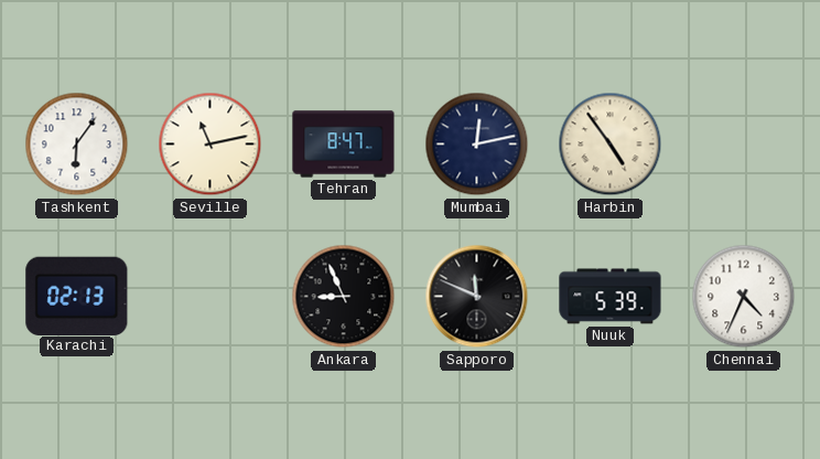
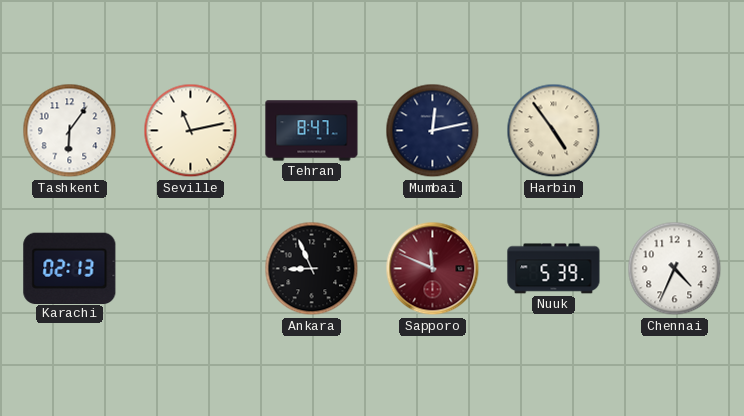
Sapporo dial: black -> burgundy
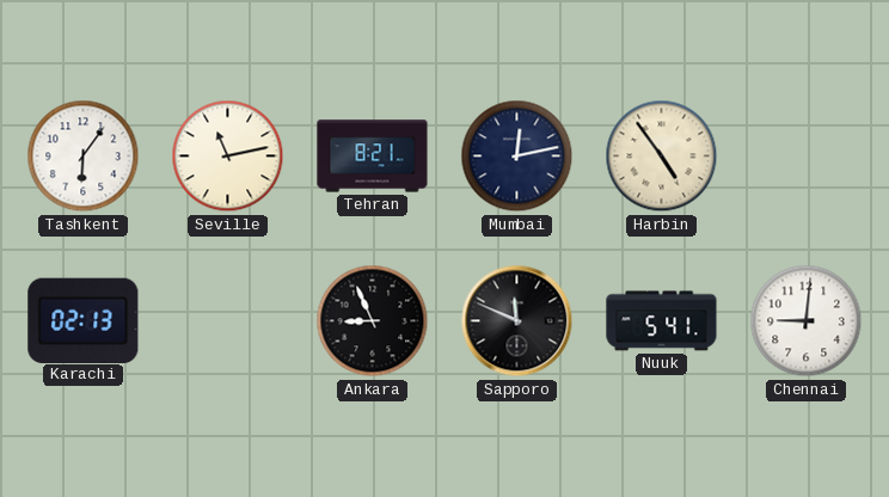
Tehran: 8:47 -> 8:21
Sapporo dial: burgundy -> black
Nuuk: 5:39 -> 5:41
Chennai: 4:34 -> 9:01
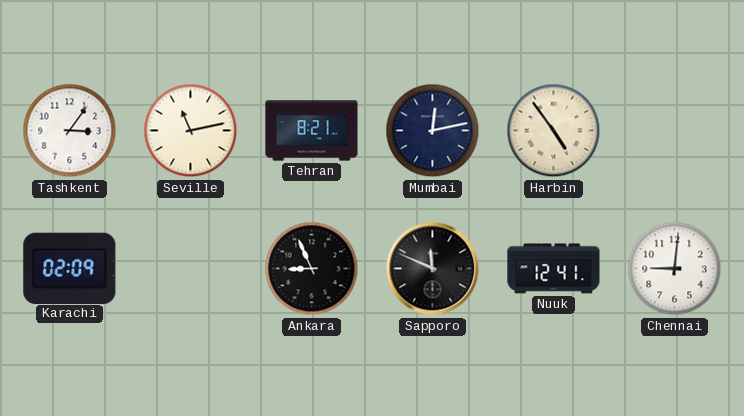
Tashkent: 6:06 -> 3:06
Karachi: 02:13 -> 02:09
Nuuk: 5:41 -> 12:41
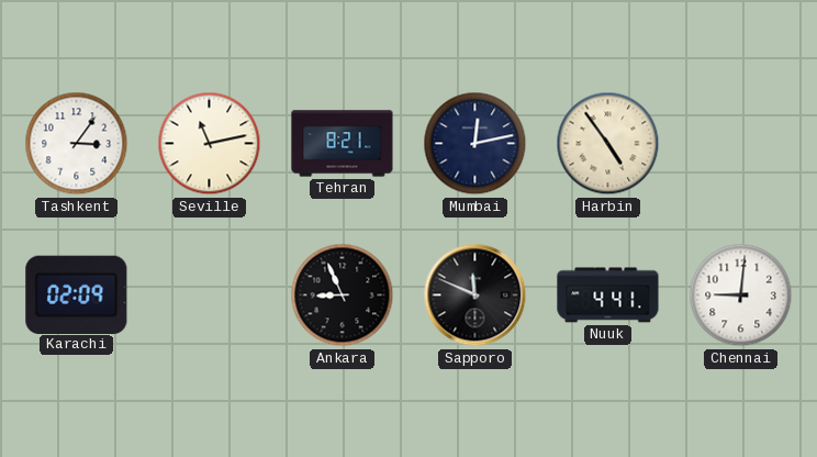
Nuuk: 12:41 -> 4:41
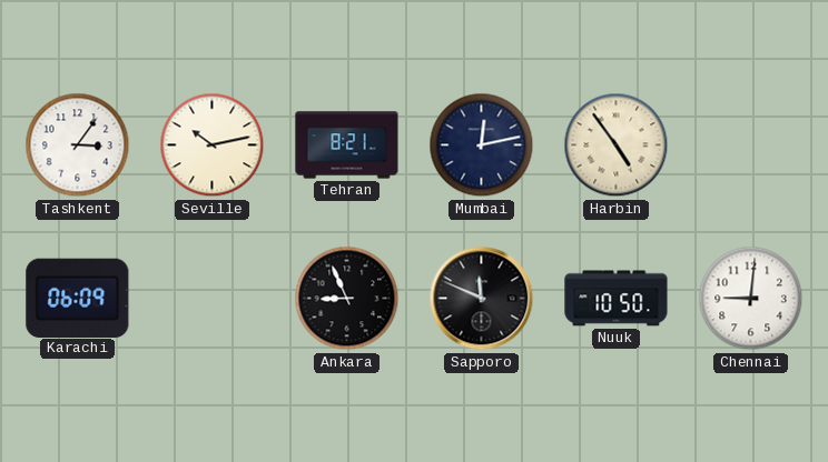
Seville: 11:13 -> 10:13
Karachi: 02:09 -> 06:09
Nuuk: 4:41 -> 10:50
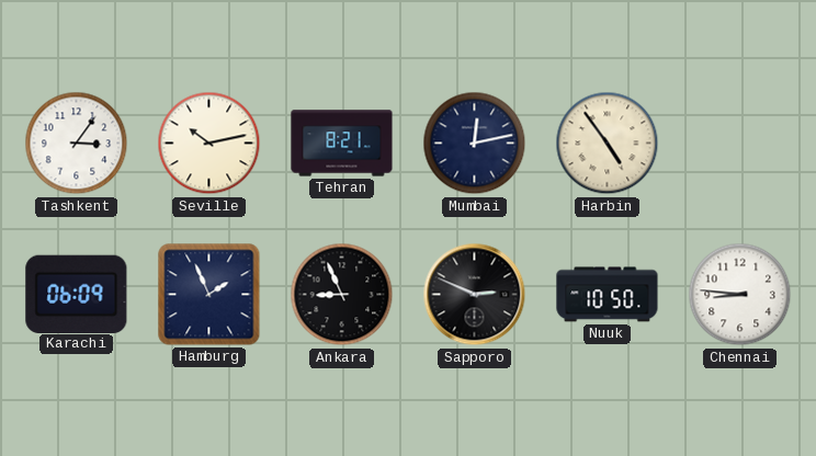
Hamburg: none -> 1:56
Sapporo: 11:49 -> 2:49
Chennai: 9:01 -> 8:46
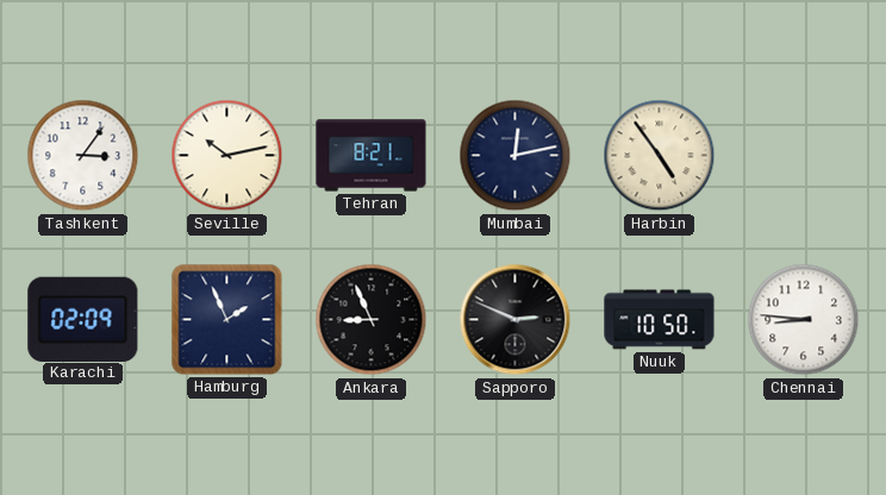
Karachi: 06:09 -> 02:09
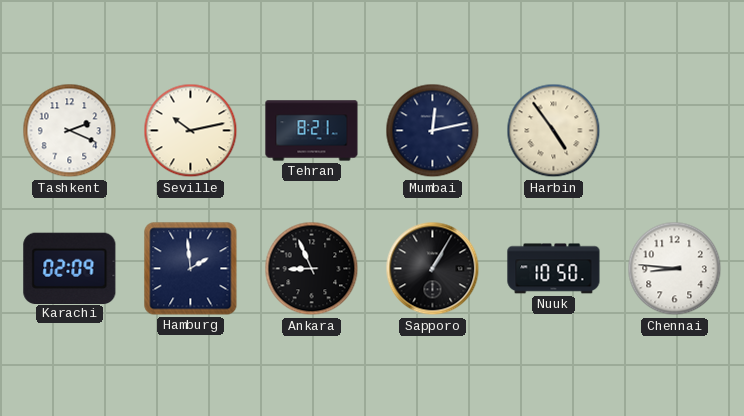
Tashkent: 3:06 -> 2:19
Hamburg: 1:56 -> 1:59
Sapporo: 2:49 -> 1:05
